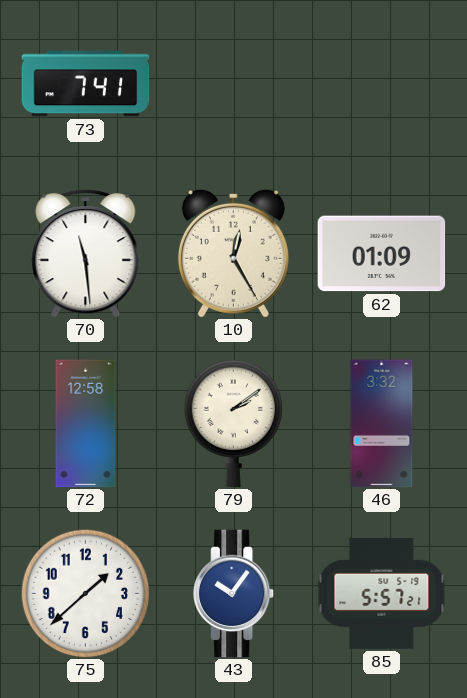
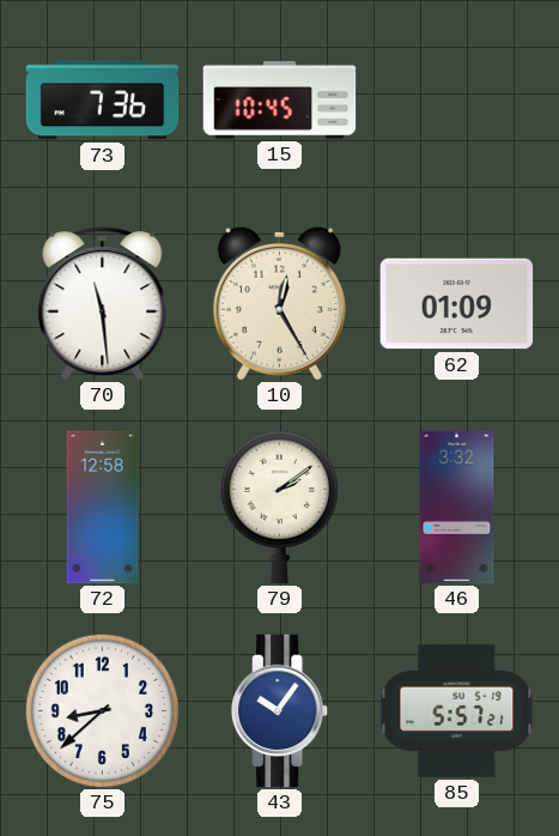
73: 7:41 -> 7:36
15: none -> 10:45
75: 1:38 -> 8:38
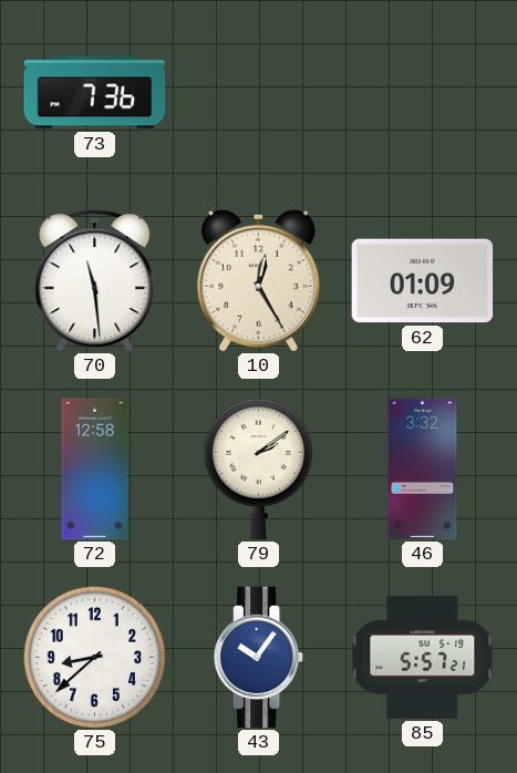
15: 10:45 -> none
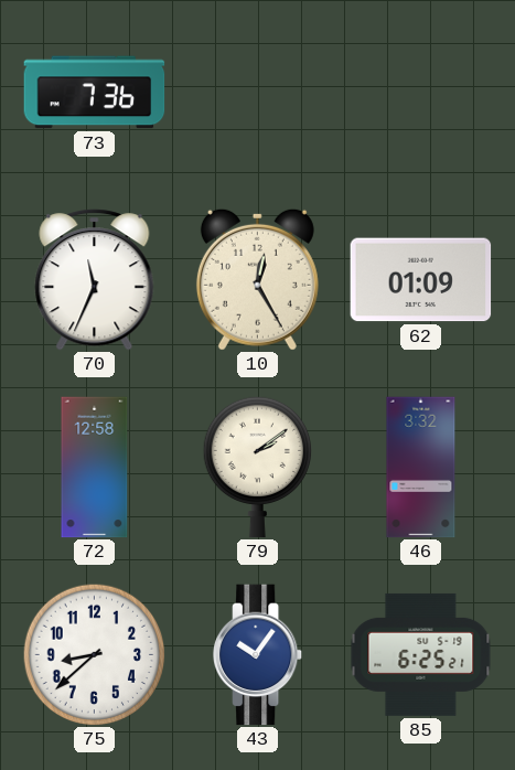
70: 11:29 -> 11:34
85: 5:57 -> 6:25
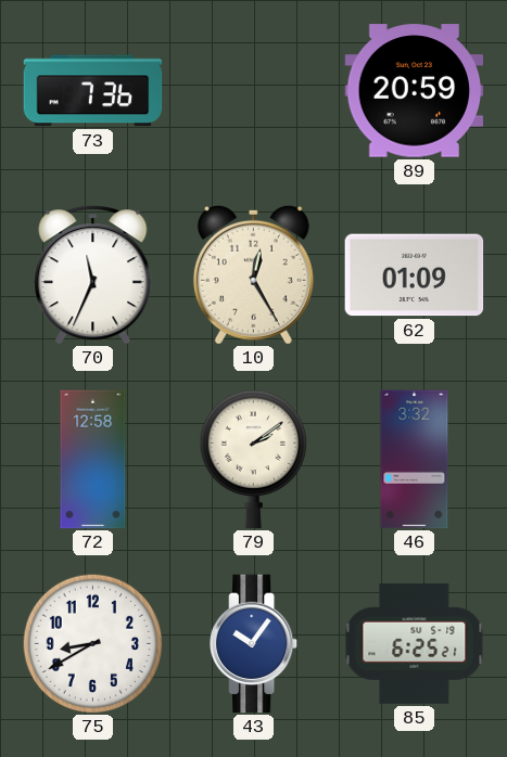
89: none -> 20:59
75: 8:38 -> 8:40
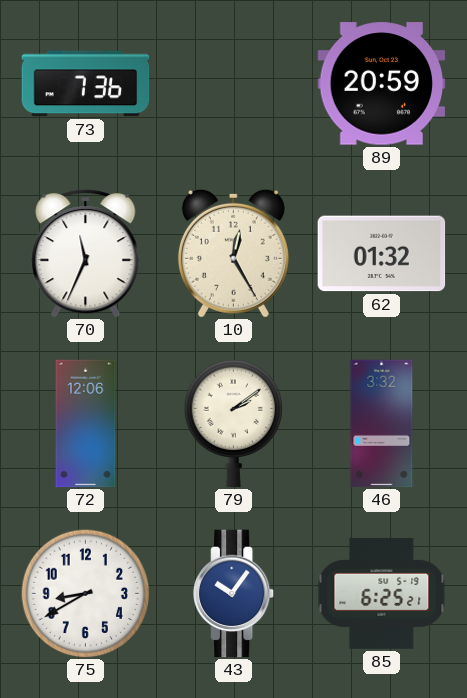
62: 01:09 -> 01:32
72: 12:58 -> 12:06
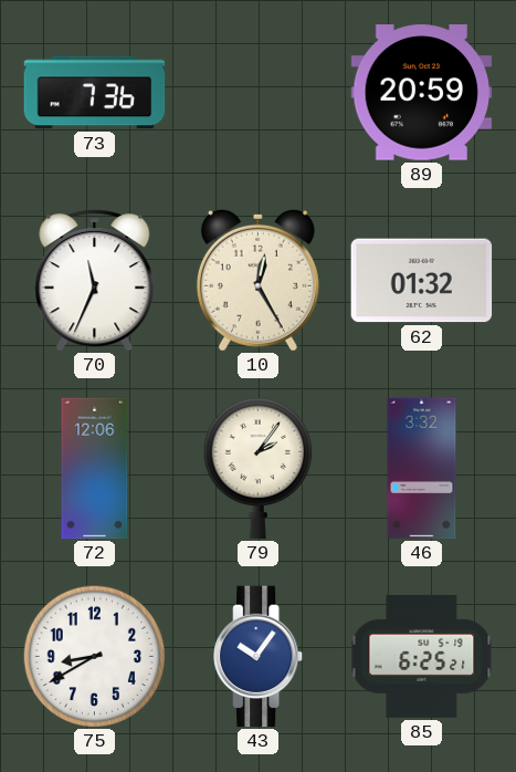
79: 2:09 -> 2:06
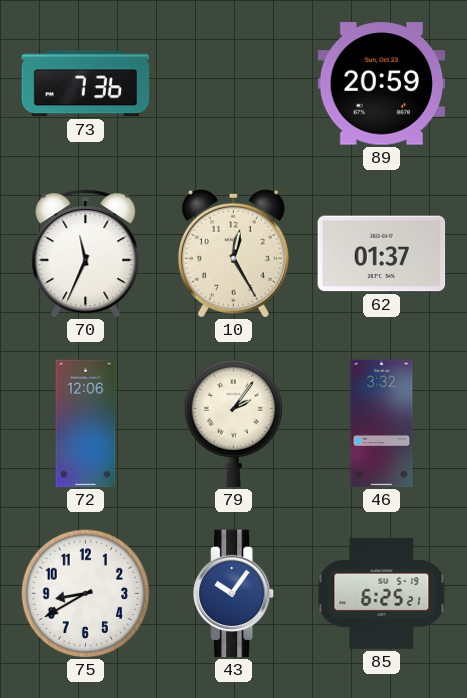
62: 01:32 -> 01:37
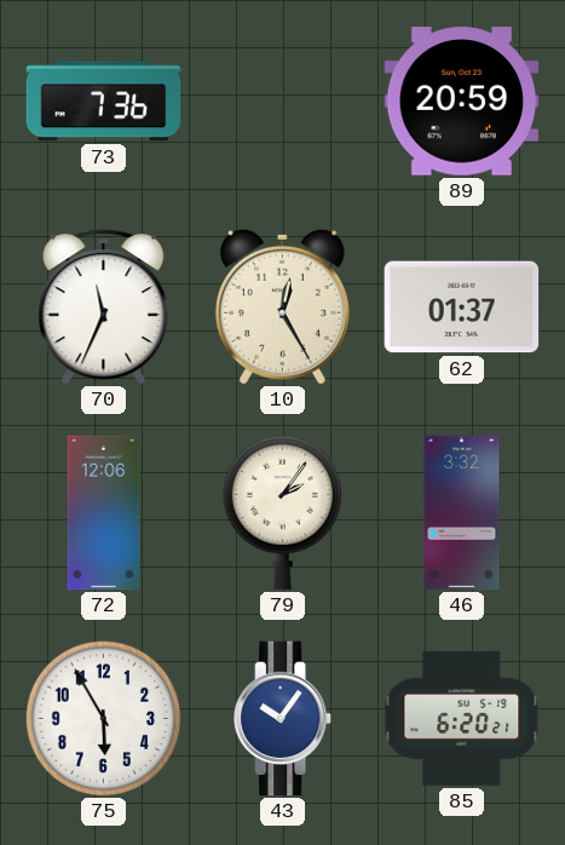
75: 8:40 -> 5:55
85: 6:25 -> 6:20
